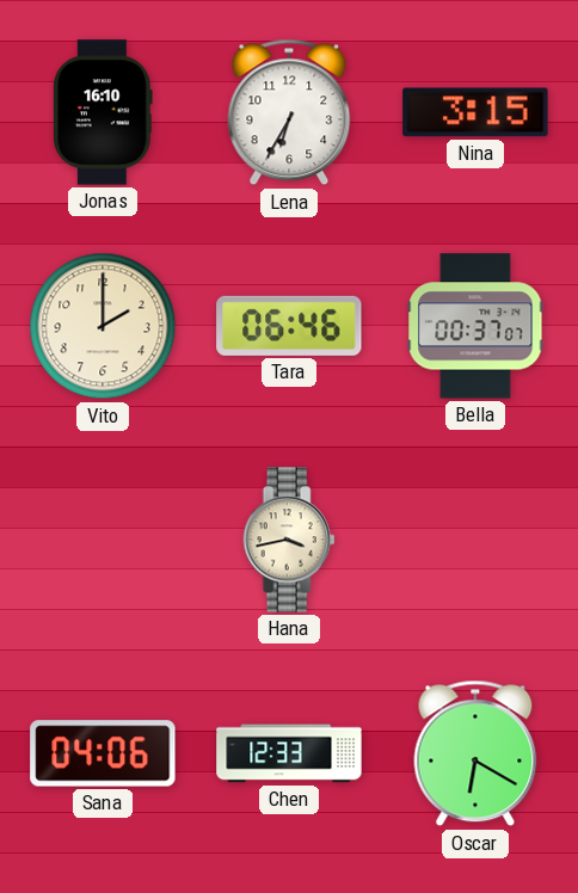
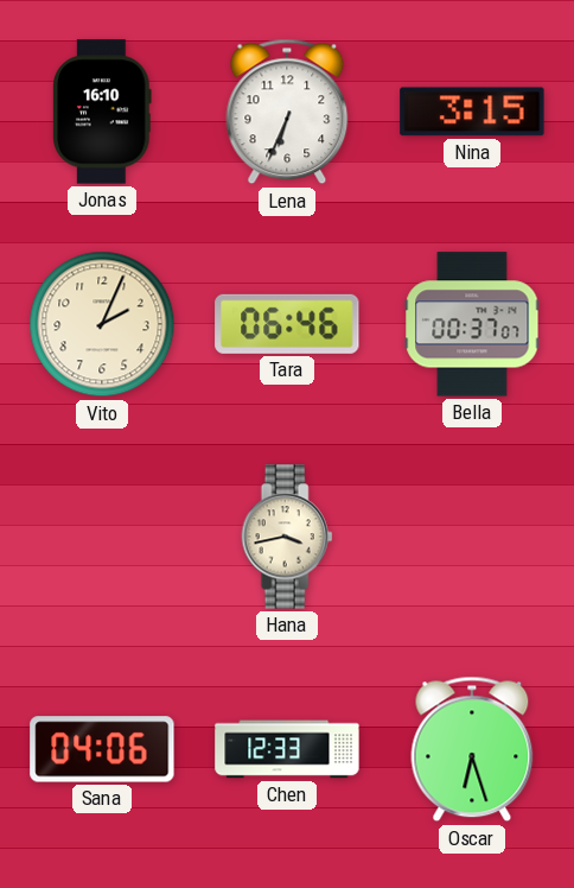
Lena: 6:35 -> 6:34
Vito: 2:00 -> 2:04
Oscar: 6:20 -> 6:27
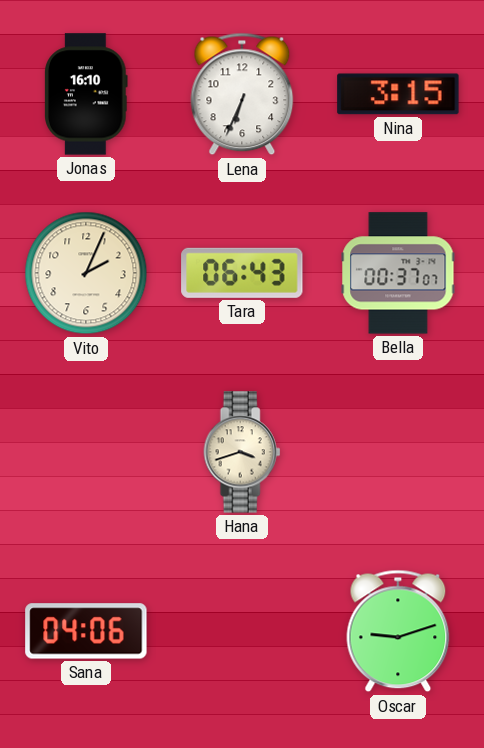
Tara: 06:46 -> 06:43
Hana: 3:43 -> 3:42
Chen: 12:33 -> none
Oscar: 6:27 -> 9:12
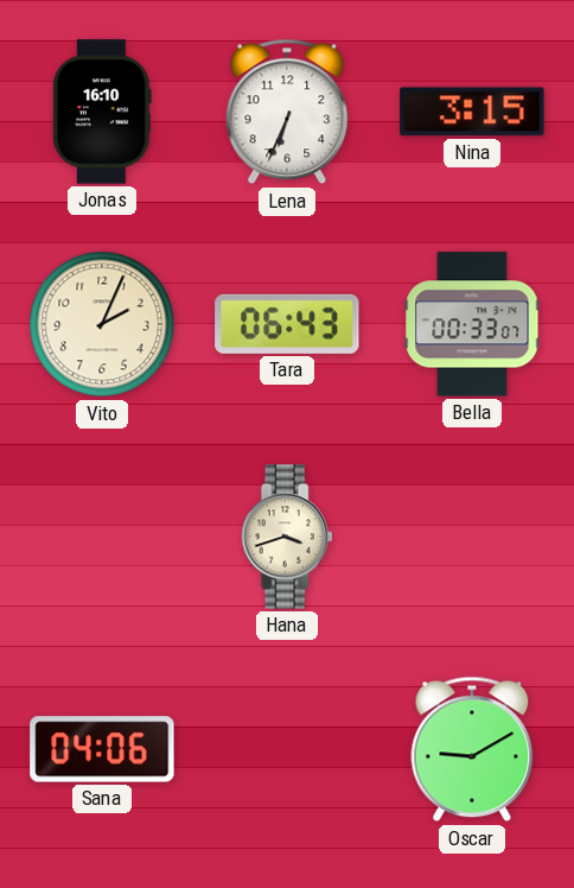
Bella: 00:37 -> 00:33
Oscar: 9:12 -> 9:10
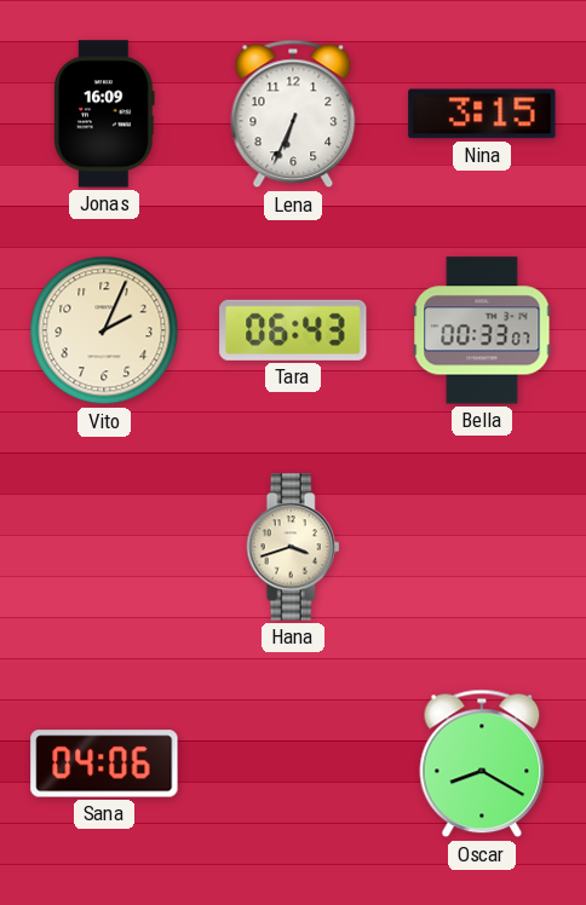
Jonas: 16:10 -> 16:09
Oscar: 9:10 -> 8:20
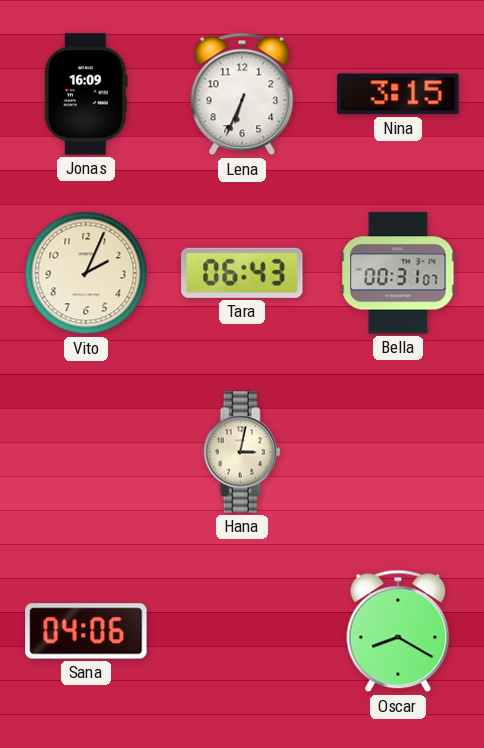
Bella: 00:33 -> 00:31
Hana: 3:42 -> 3:02
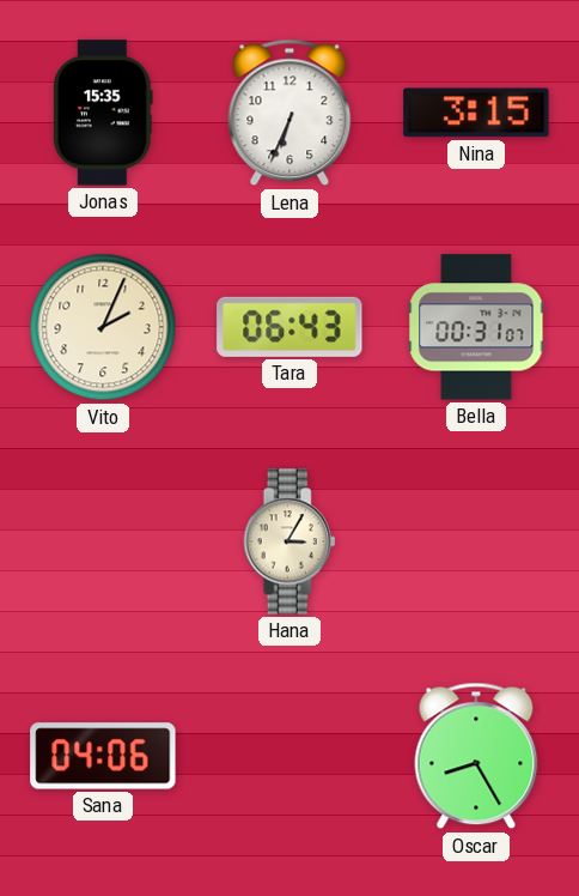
Jonas: 16:09 -> 15:35
Hana: 3:02 -> 3:05
Oscar: 8:20 -> 8:25
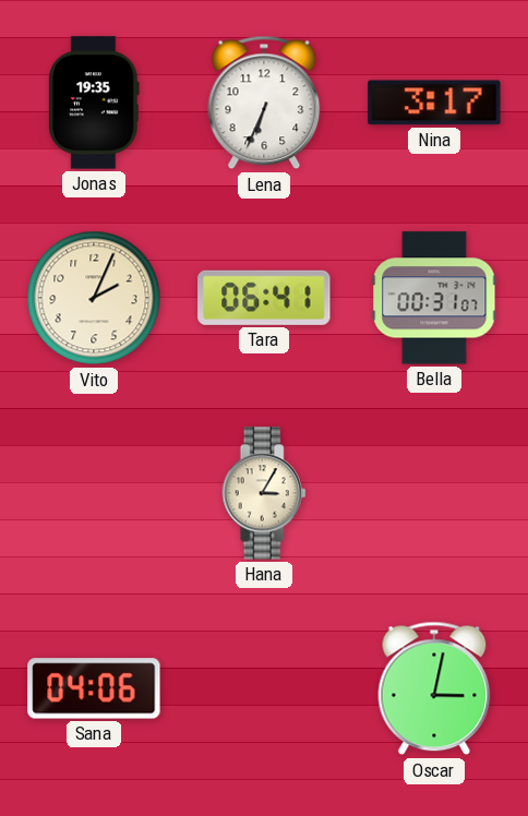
Jonas: 15:35 -> 19:35
Nina: 3:15 -> 3:17
Tara: 06:43 -> 06:41
Oscar: 8:25 -> 3:02
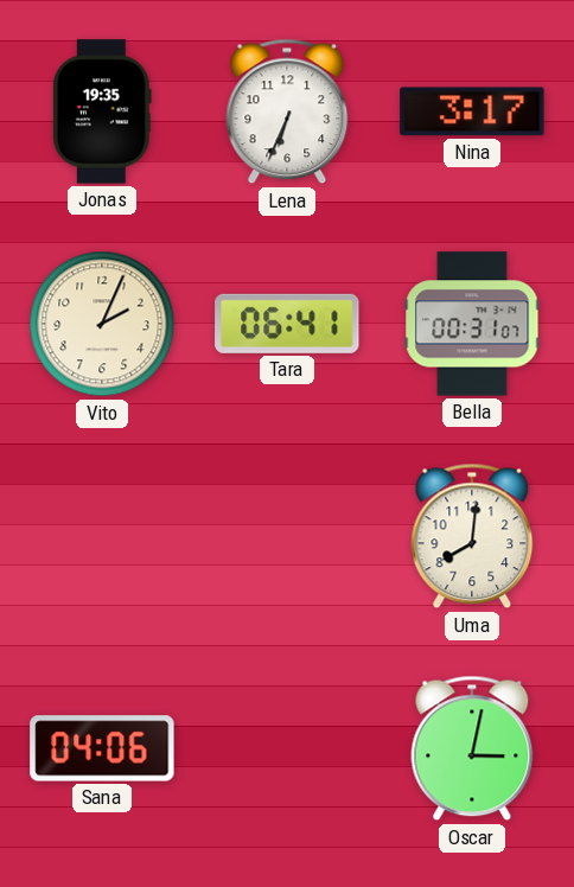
Hana: 3:05 -> none
Uma: none -> 8:01
